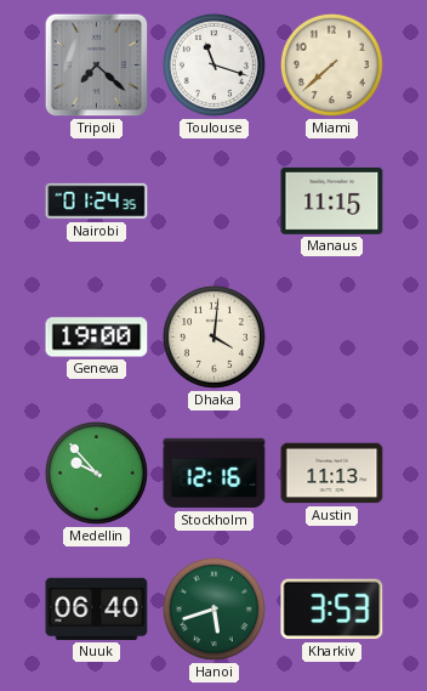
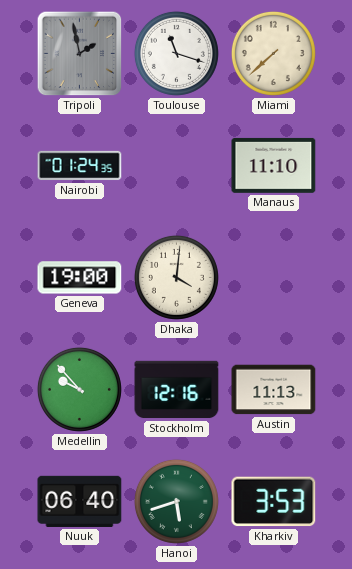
Tripoli: 7:22 -> 1:58
Manaus: 11:15 -> 11:10
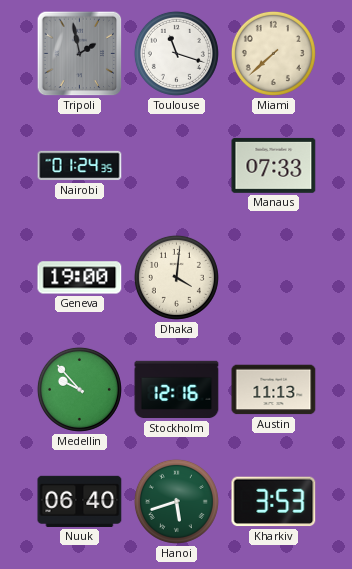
Manaus: 11:10 -> 07:33
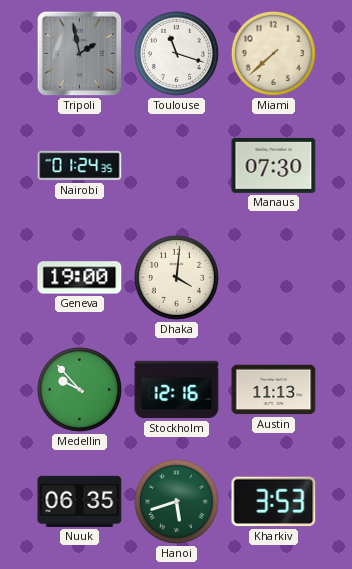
Manaus: 07:33 -> 07:30
Nuuk: 06:40 -> 06:35
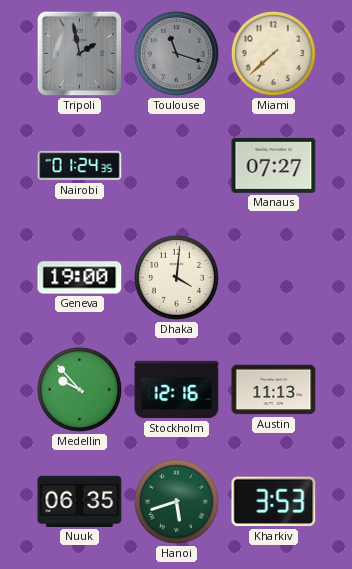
Toulouse dial: white -> grey
Manaus: 07:30 -> 07:27
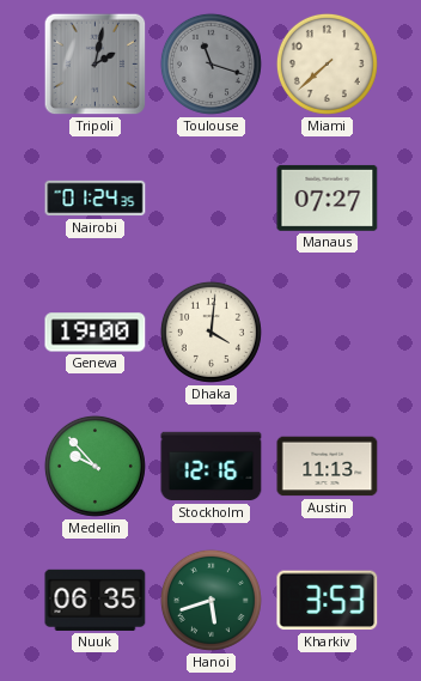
Tripoli: 1:58 -> 2:02
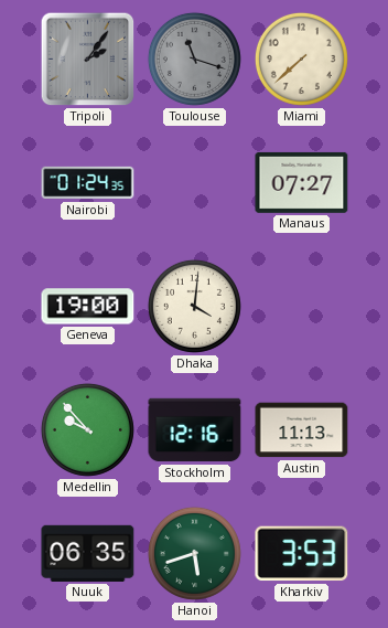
Tripoli: 2:02 -> 2:06
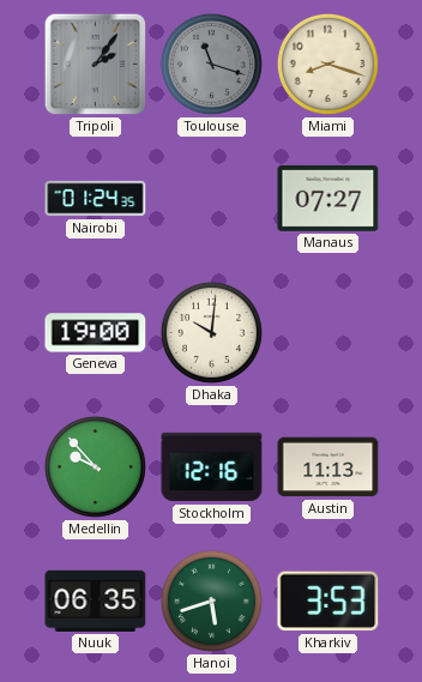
Miami: 7:38 -> 8:18
Dhaka: 4:01 -> 10:01
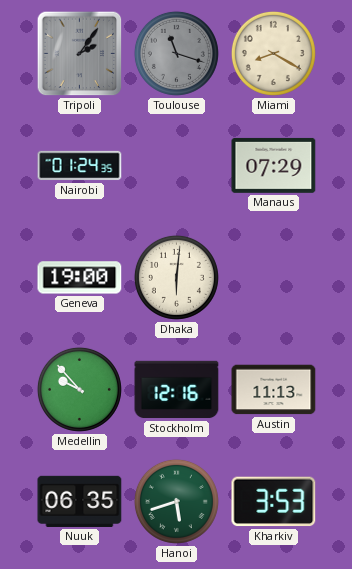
Miami: 8:18 -> 8:20
Manaus: 07:27 -> 07:29
Dhaka: 10:01 -> 6:01
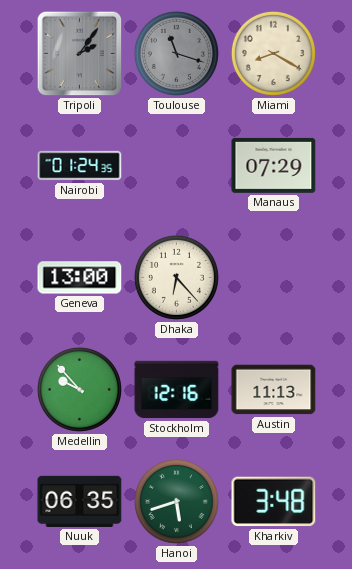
Geneva: 19:00 -> 13:00
Dhaka: 6:01 -> 6:23
Kharkiv: 3:53 -> 3:48
